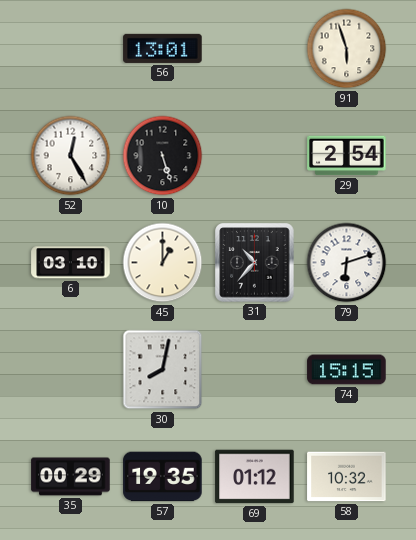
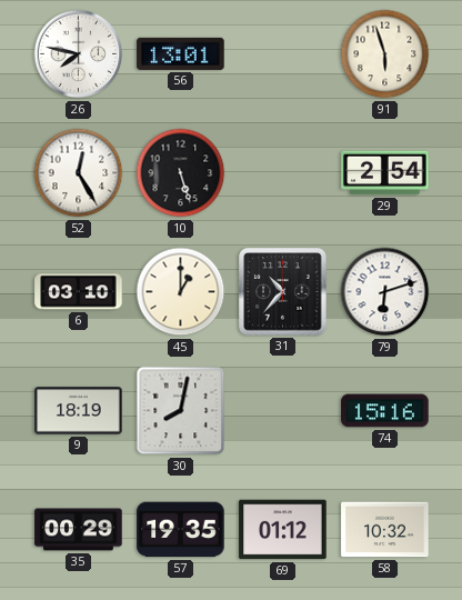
26: none -> 7:47
9: none -> 18:19
74: 15:15 -> 15:16
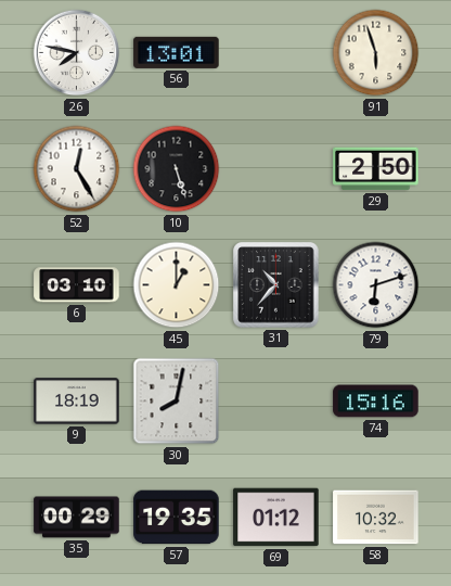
29: 2:54 -> 2:50
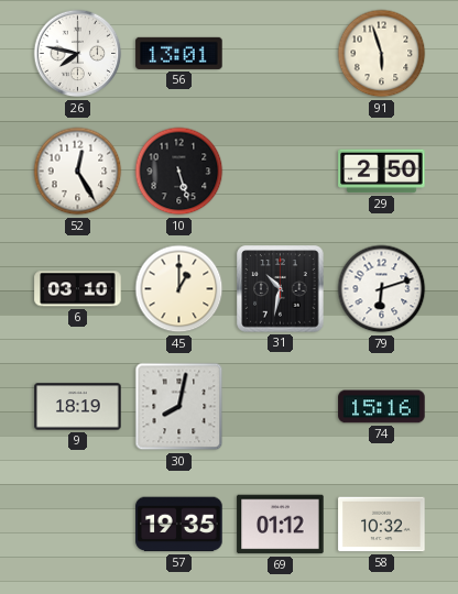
31: 10:37 -> 10:32
35: 00:29 -> none
